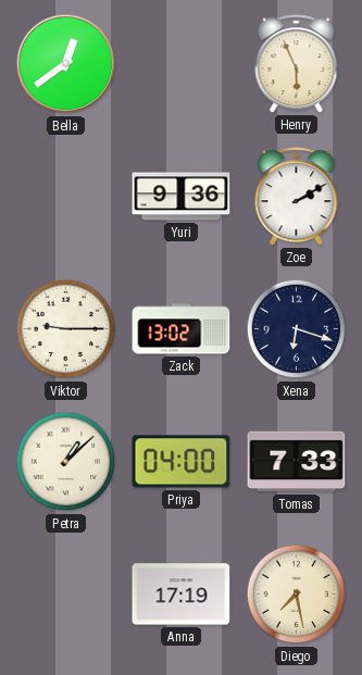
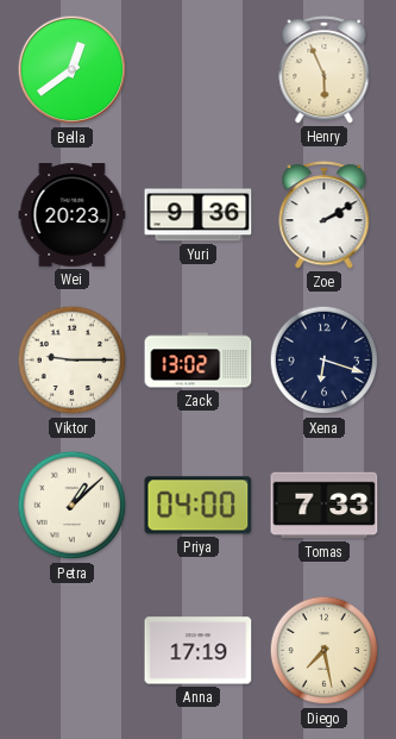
Wei: none -> 20:23
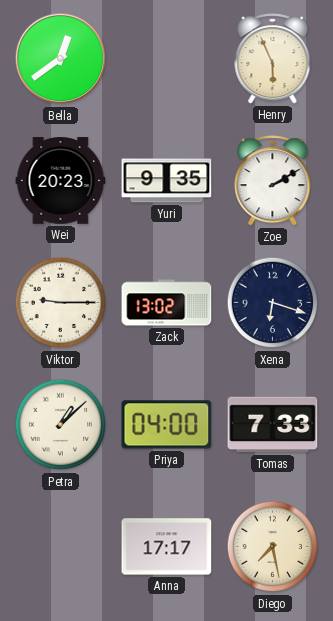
Yuri: 9:36 -> 9:35
Anna: 17:19 -> 17:17
